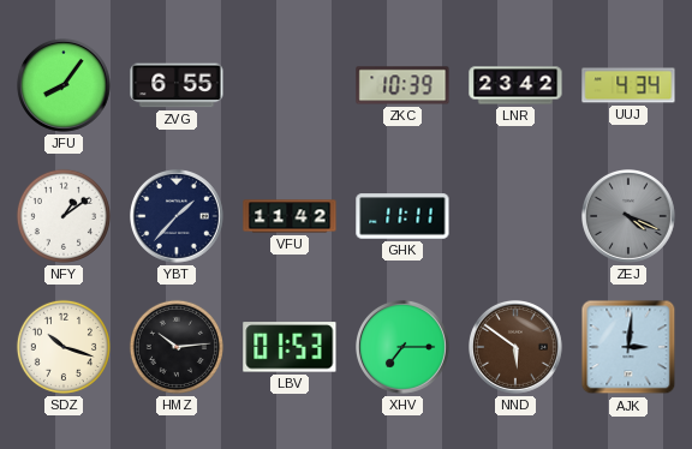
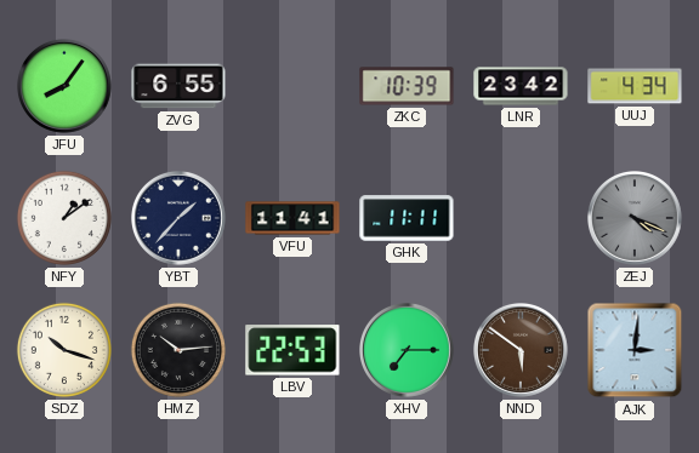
VFU: 11:42 -> 11:41
LBV: 01:53 -> 22:53
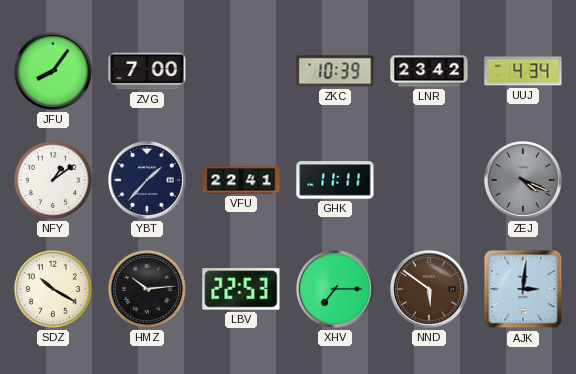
ZVG: 6:55 -> 7:00
VFU: 11:41 -> 22:41
SDZ: 10:18 -> 10:20
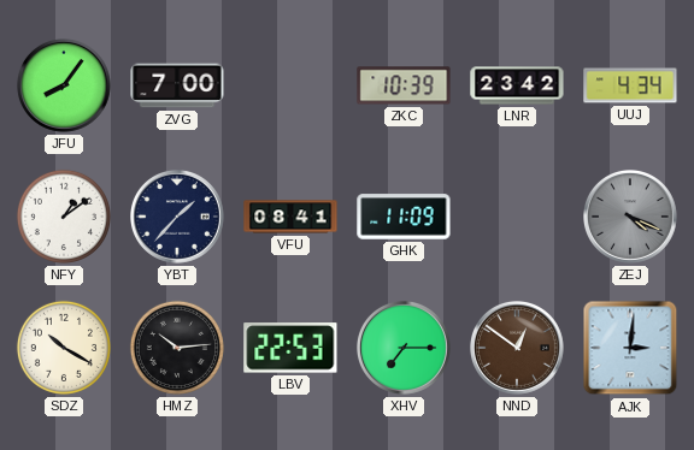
VFU: 22:41 -> 08:41
GHK: 11:11 -> 11:09
NND: 5:51 -> 12:51
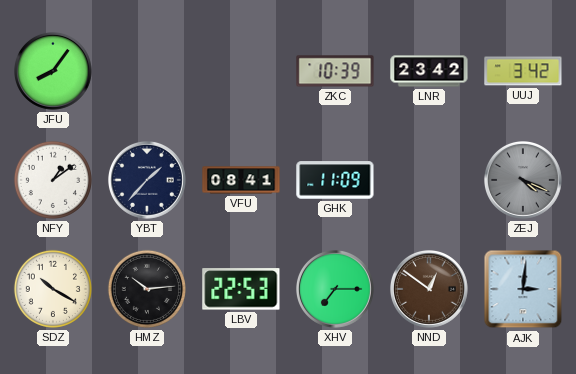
ZVG: 7:00 -> none
UUJ: 4:34 -> 3:42
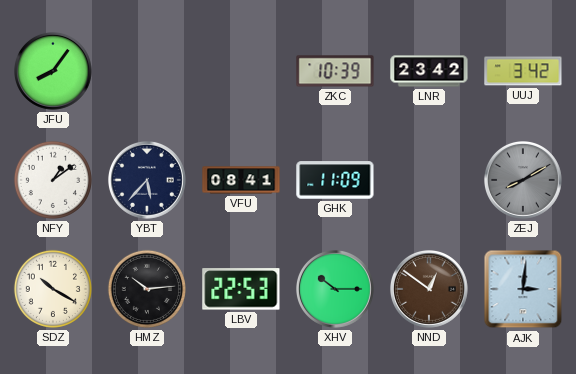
YBT: 1:37 -> 5:37
ZEJ: 4:19 -> 8:10
XHV: 7:15 -> 10:15
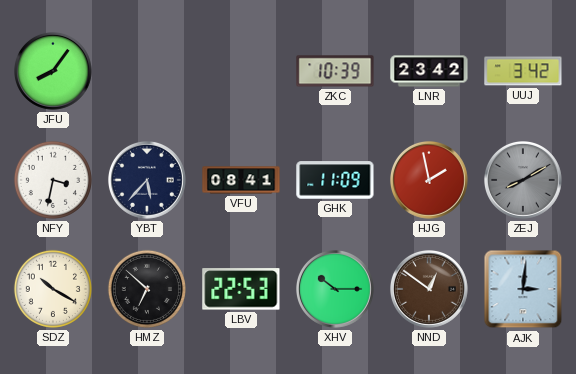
NFY: 1:09 -> 3:32
HJG: none -> 1:58
HMZ: 10:14 -> 6:52
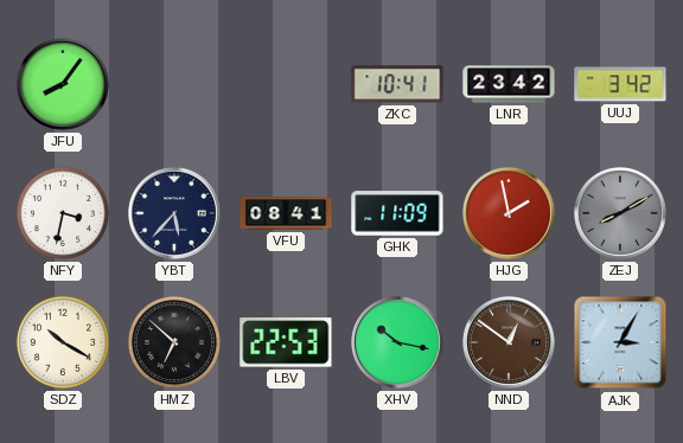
ZKC: 10:39 -> 10:41
XHV: 10:15 -> 10:17
AJK: 3:01 -> 3:05
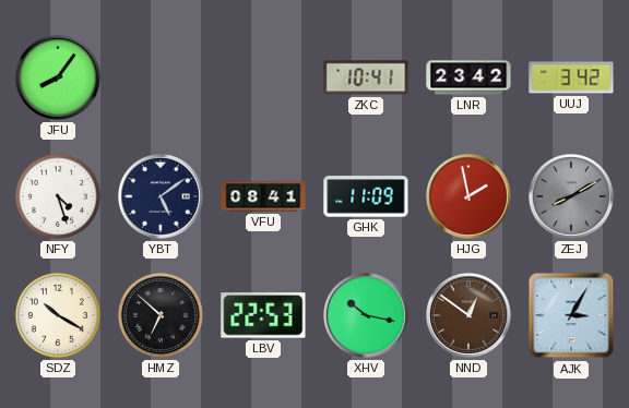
NFY: 3:32 -> 4:27
YBT: 5:37 -> 5:09
